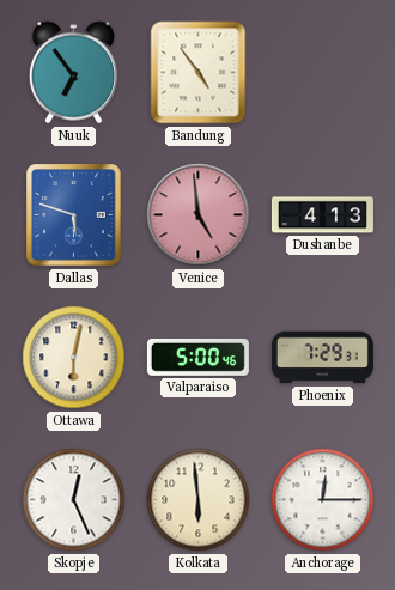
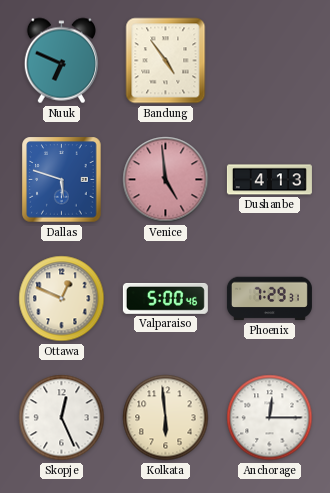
Nuuk: 6:54 -> 6:49
Ottawa: 6:02 -> 12:49
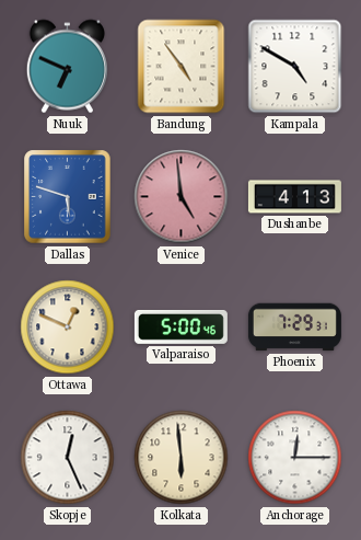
Kampala: none -> 4:50
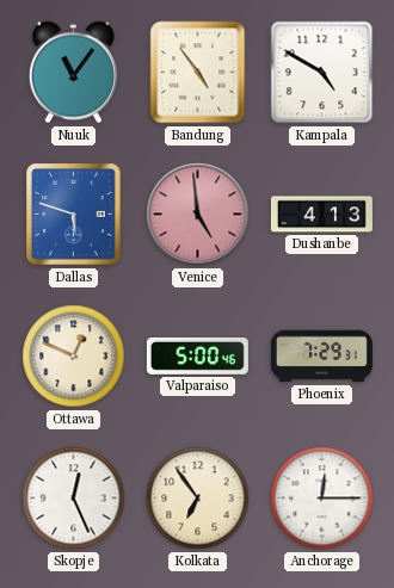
Nuuk: 6:49 -> 11:06
Kolkata: 5:59 -> 6:54
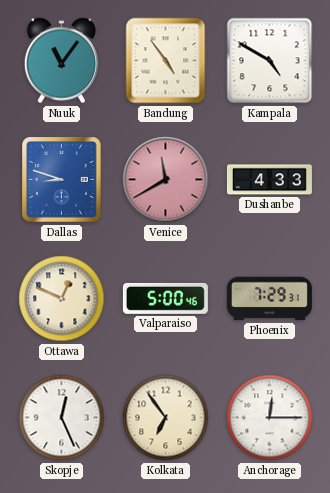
Dallas: 5:48 -> 8:48
Venice: 4:59 -> 11:40
Dushanbe: 4:13 -> 4:33
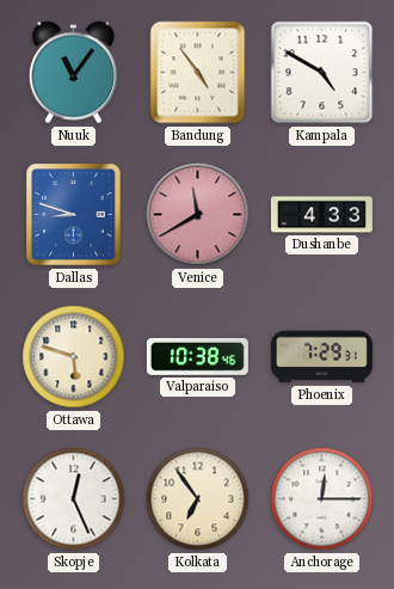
Ottawa: 12:49 -> 5:48
Valparaiso: 5:00 -> 10:38
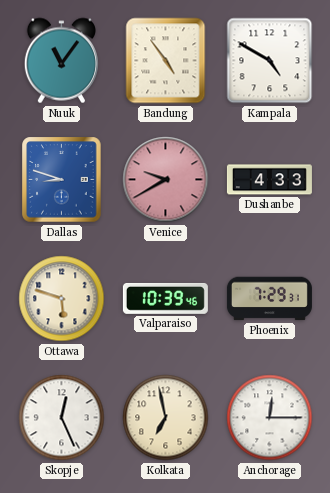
Venice: 11:40 -> 9:40
Valparaiso: 10:38 -> 10:39
Kolkata: 6:54 -> 6:58
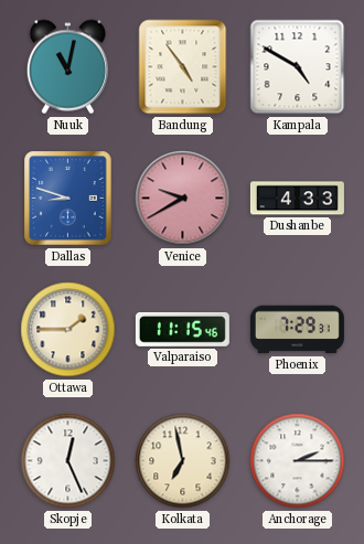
Nuuk: 11:06 -> 11:02
Ottawa: 5:48 -> 1:45
Valparaiso: 10:39 -> 11:15
Anchorage: 12:15 -> 2:15
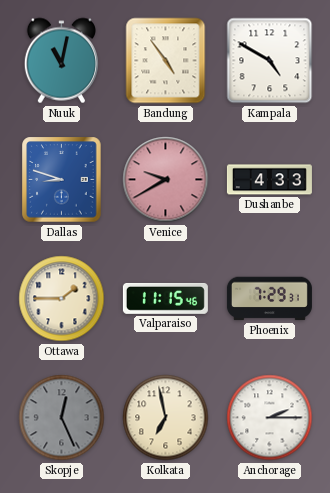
Skopje dial: white -> grey
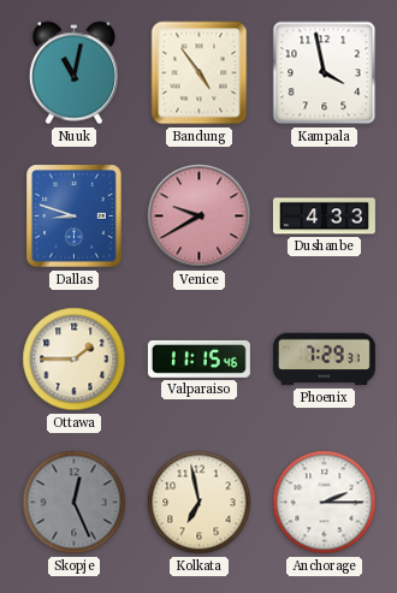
Kampala: 4:50 -> 3:58
